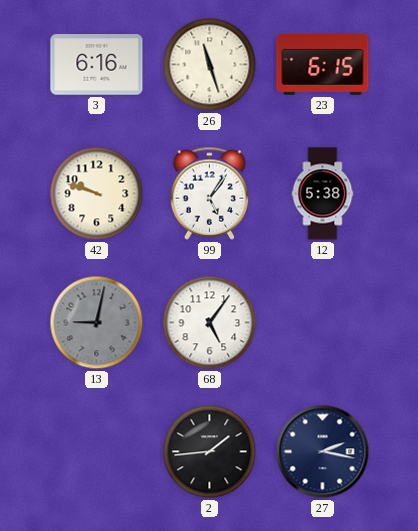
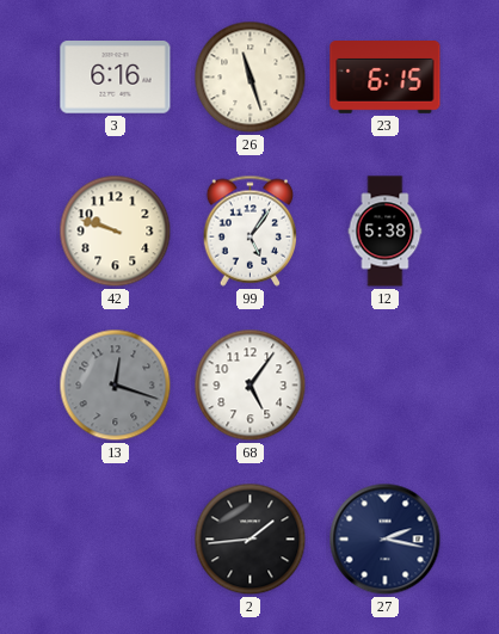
13: 9:02 -> 12:18
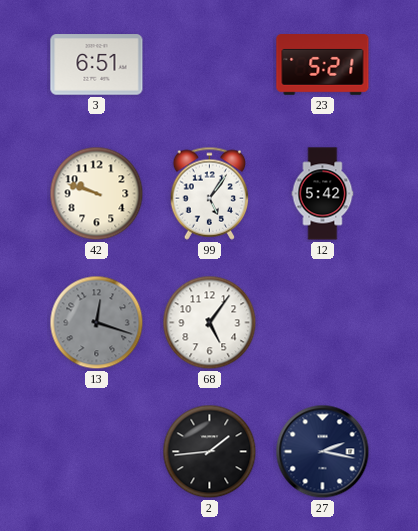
3: 6:16 -> 6:51
26: 11:27 -> none
23: 6:15 -> 5:21
12: 5:38 -> 5:42
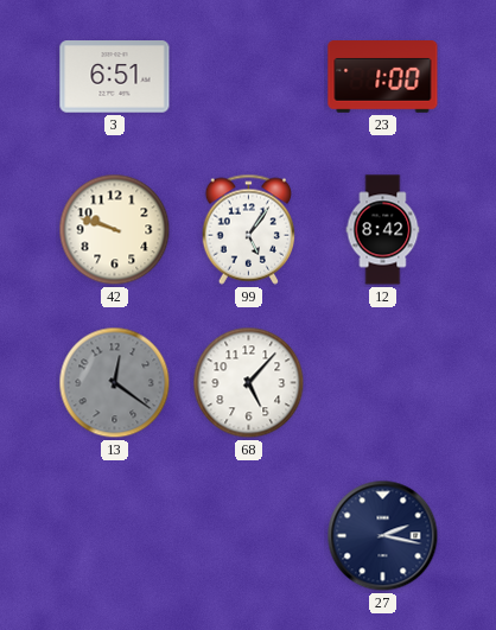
23: 5:21 -> 1:00
12: 5:42 -> 8:42
13: 12:18 -> 12:21
68: 5:06 -> 5:07
2: 1:44 -> none
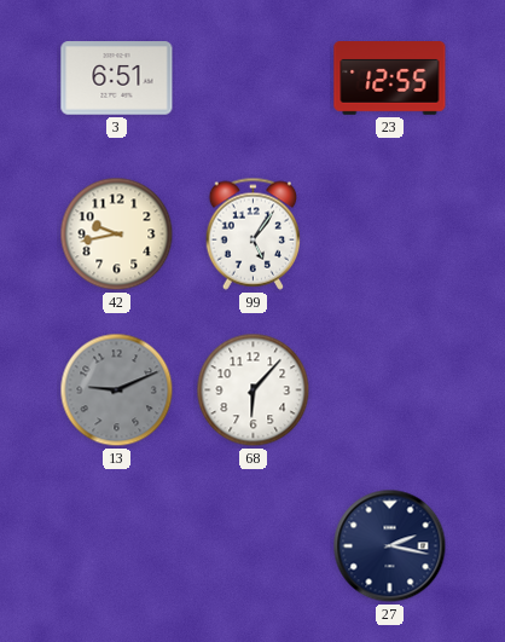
23: 1:00 -> 12:55
42: 9:48 -> 9:43
12: 8:42 -> none
13: 12:21 -> 9:11
68: 5:07 -> 6:07
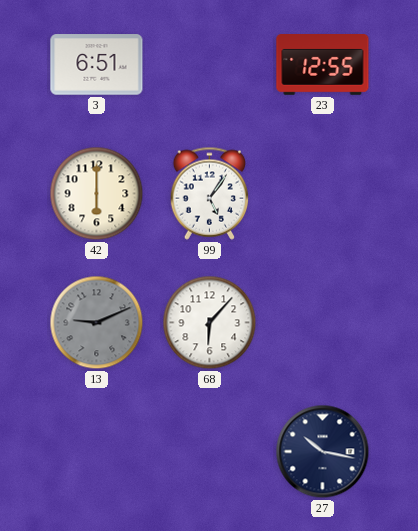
42: 9:43 -> 6:00
27: 2:17 -> 10:17
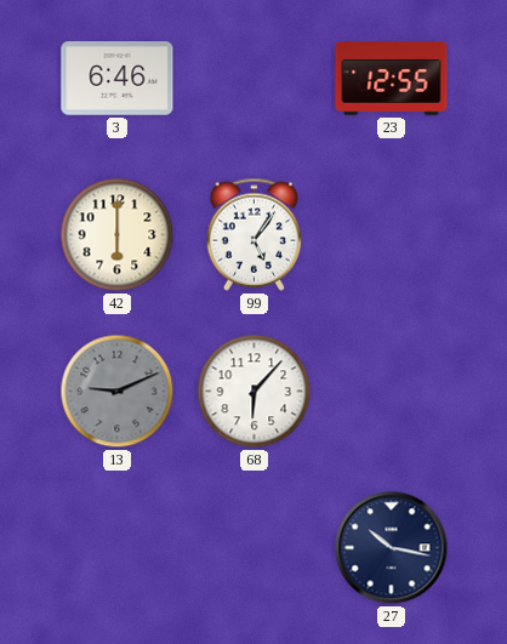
3: 6:51 -> 6:46
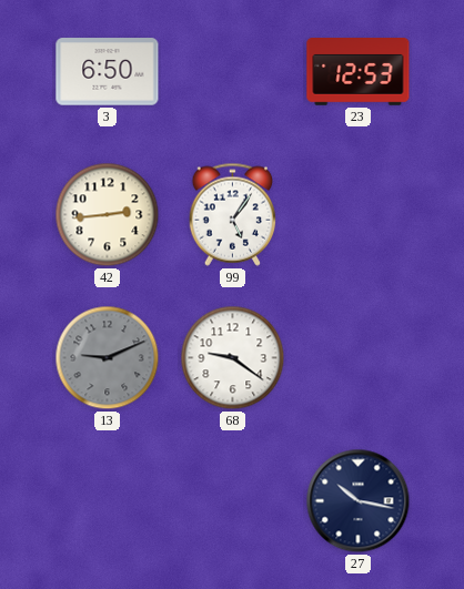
3: 6:46 -> 6:50
23: 12:55 -> 12:53
42: 6:00 -> 2:44
68: 6:07 -> 9:21
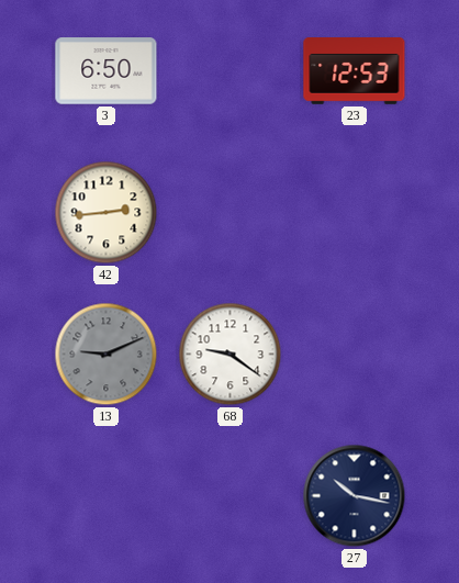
99: 5:06 -> none
